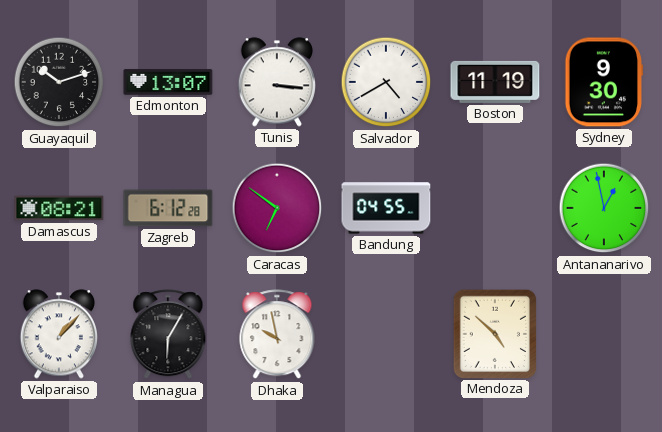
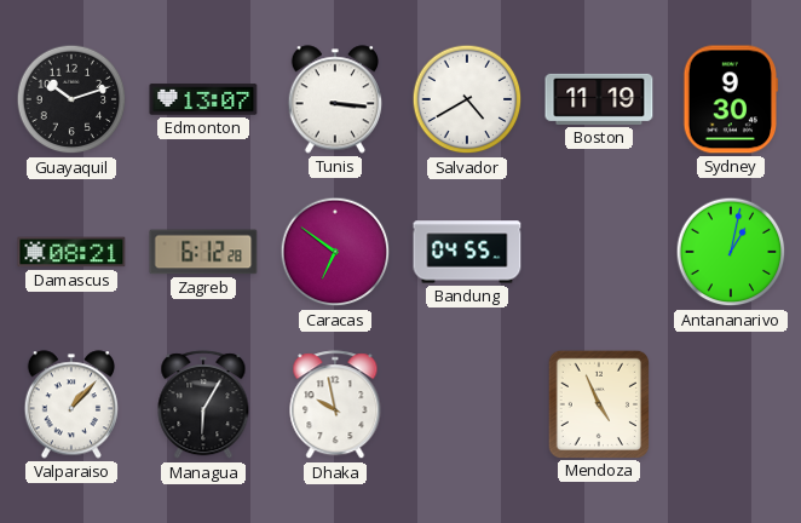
Antananarivo: 12:58 -> 1:02
Mendoza: 4:52 -> 4:56
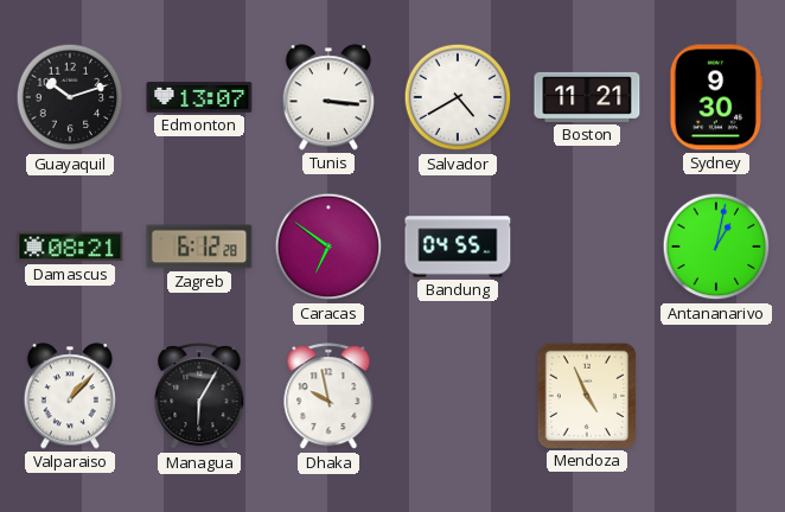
Boston: 11:19 -> 11:21
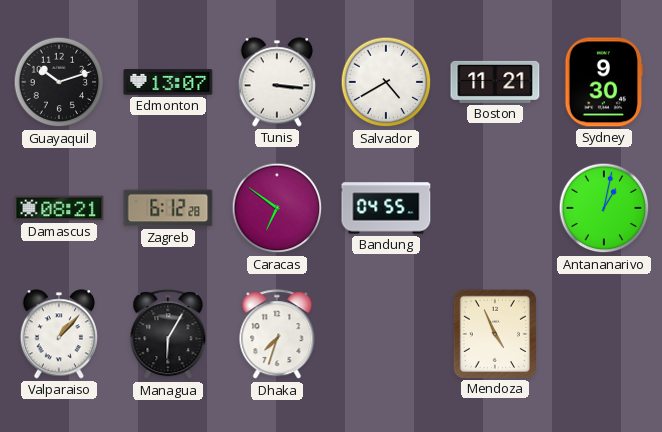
Dhaka: 9:58 -> 7:33
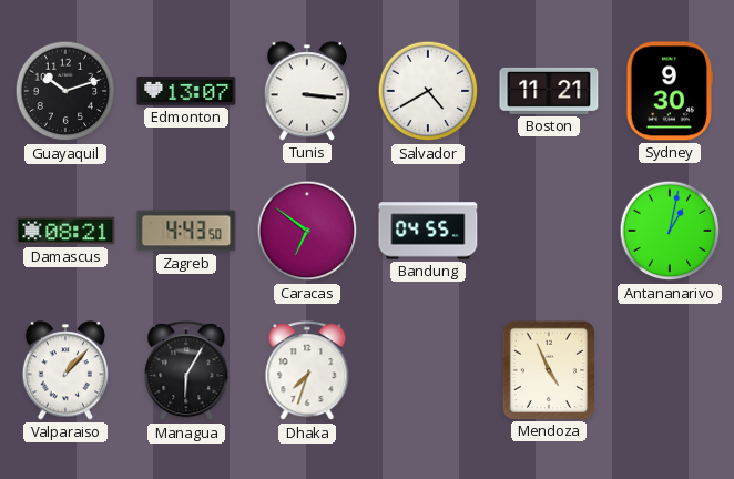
Zagreb: 6:12 -> 4:43
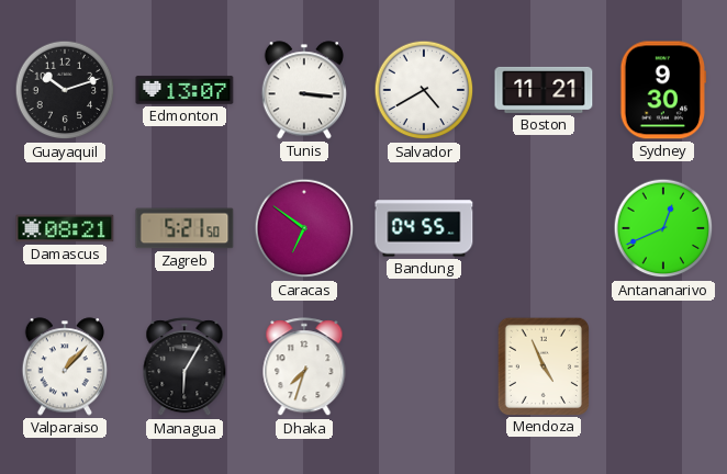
Zagreb: 4:43 -> 5:21
Antananarivo: 1:02 -> 12:41
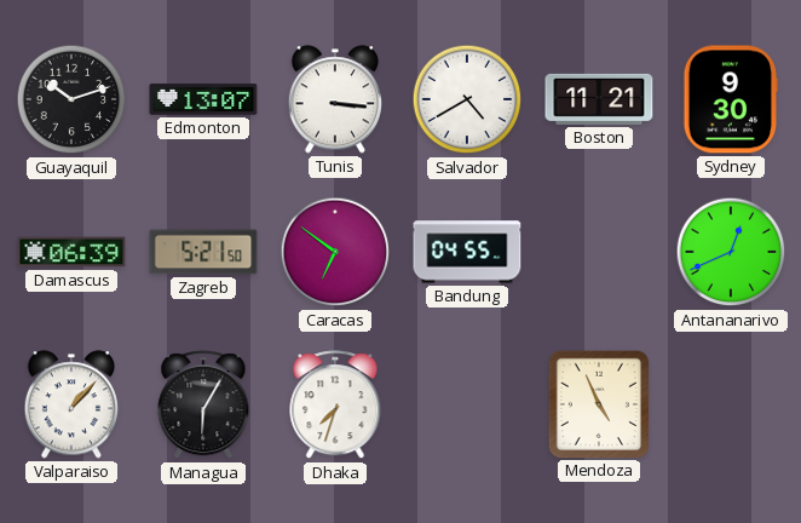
Damascus: 08:21 -> 06:39
